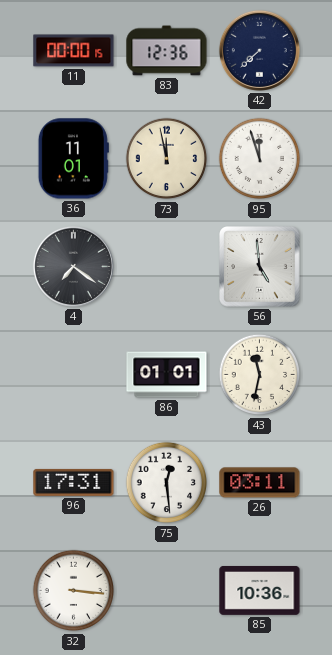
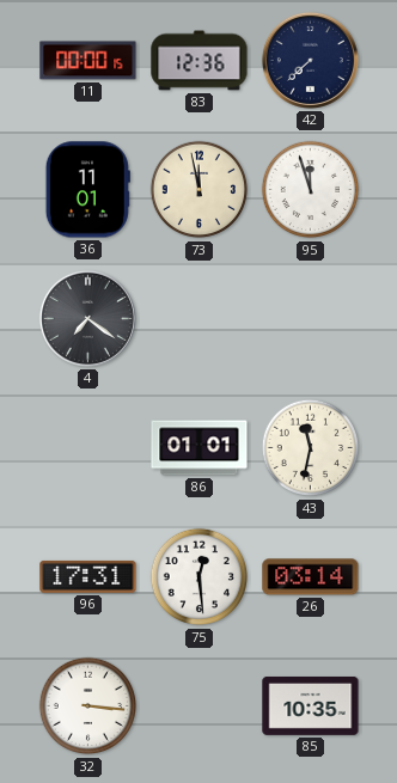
56: 4:59 -> none
26: 03:11 -> 03:14
85: 10:36 -> 10:35
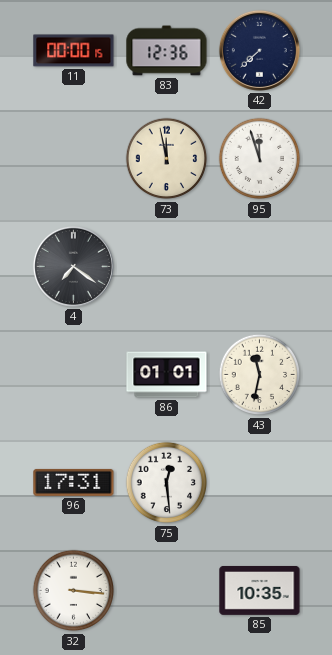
36: 11:01 -> none
26: 03:14 -> none
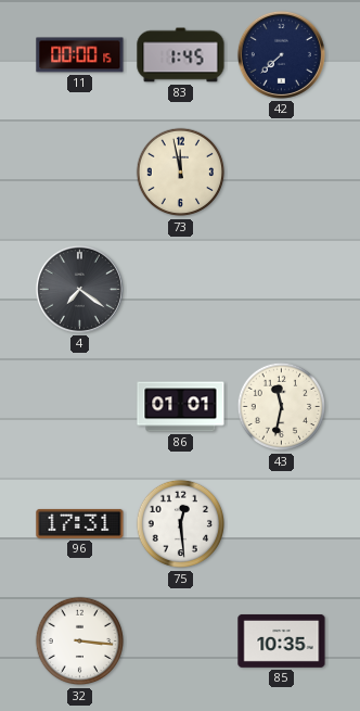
83: 12:36 -> 1:45
95: 11:57 -> none
